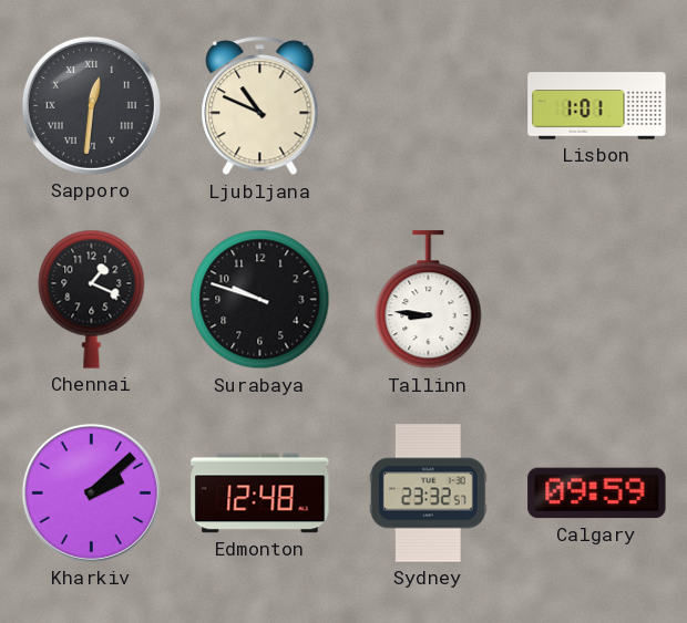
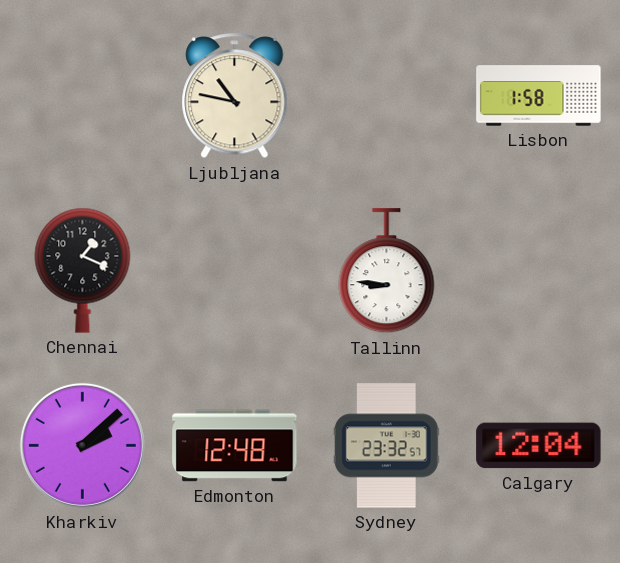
Sapporo: 12:31 -> none
Ljubljana: 10:49 -> 10:47
Lisbon: 1:01 -> 1:58
Surabaya: 9:48 -> none
Calgary: 09:59 -> 12:04
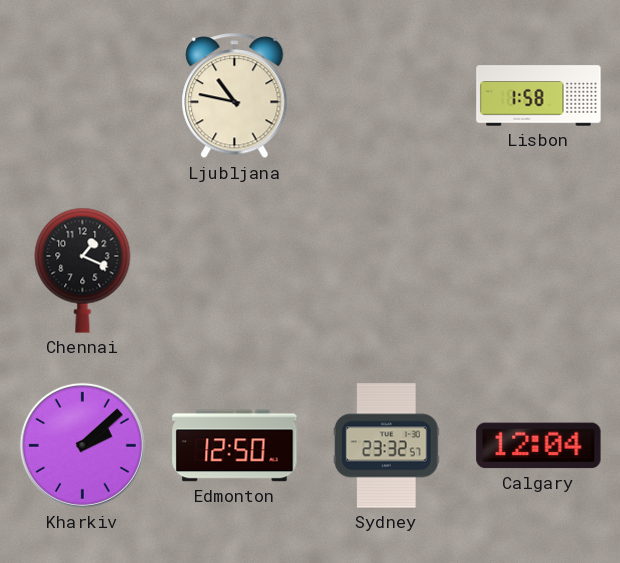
Tallinn: 8:46 -> none
Edmonton: 12:48 -> 12:50
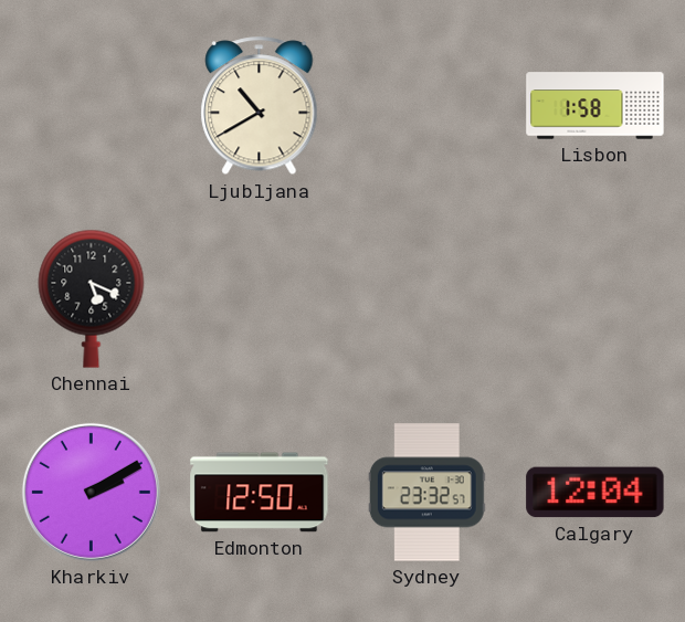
Ljubljana: 10:47 -> 10:40
Chennai: 1:19 -> 5:19
Kharkiv: 2:08 -> 2:10
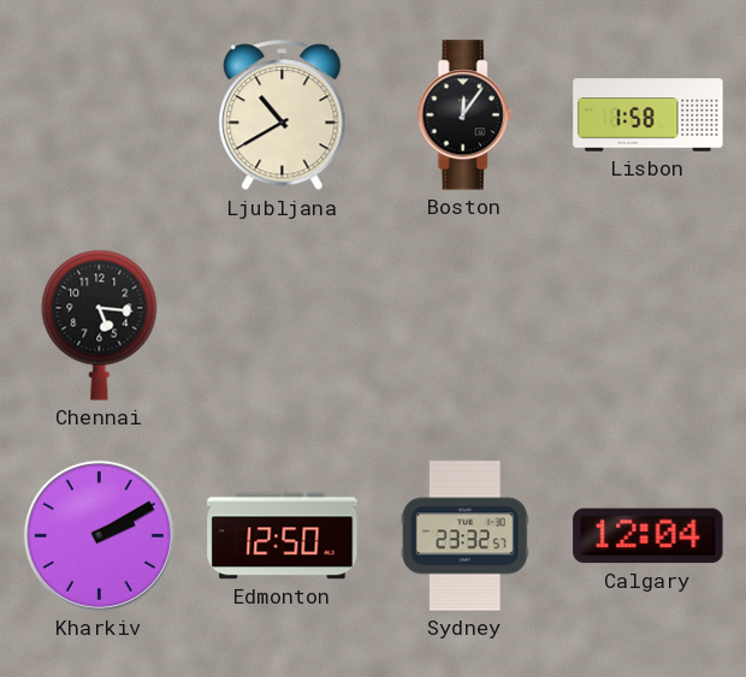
Boston: none -> 12:06
Chennai: 5:19 -> 5:16
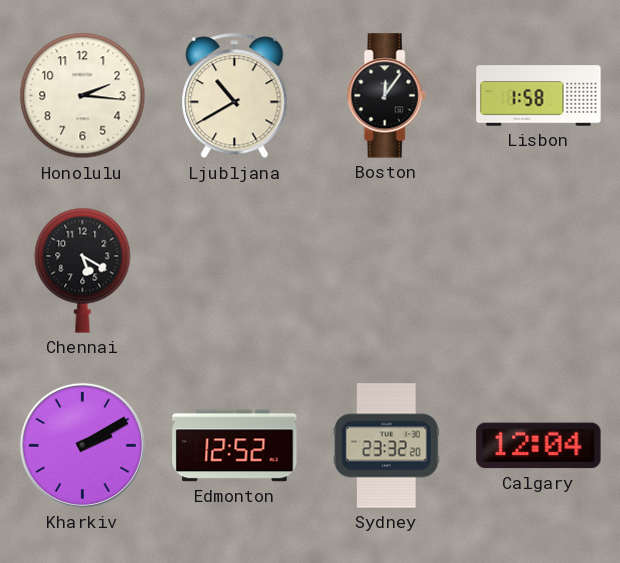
Honolulu: none -> 2:16
Chennai: 5:16 -> 5:20
Edmonton: 12:50 -> 12:52
Sydney: 23:32:57 -> 23:32:20
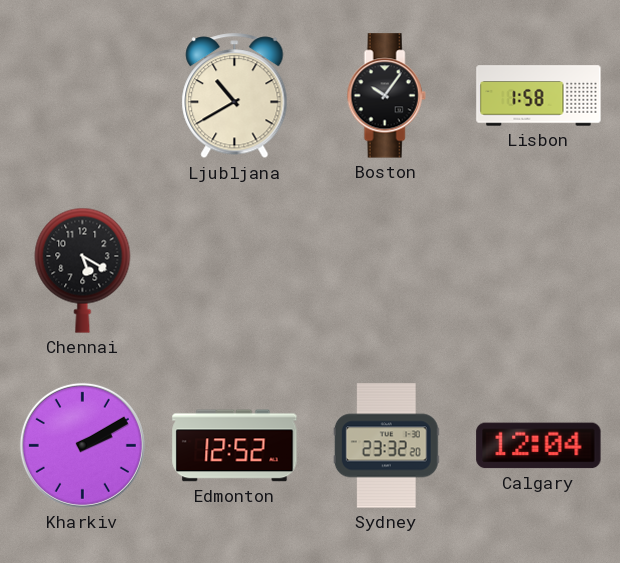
Honolulu: 2:16 -> none
Boston: 12:06 -> 10:06
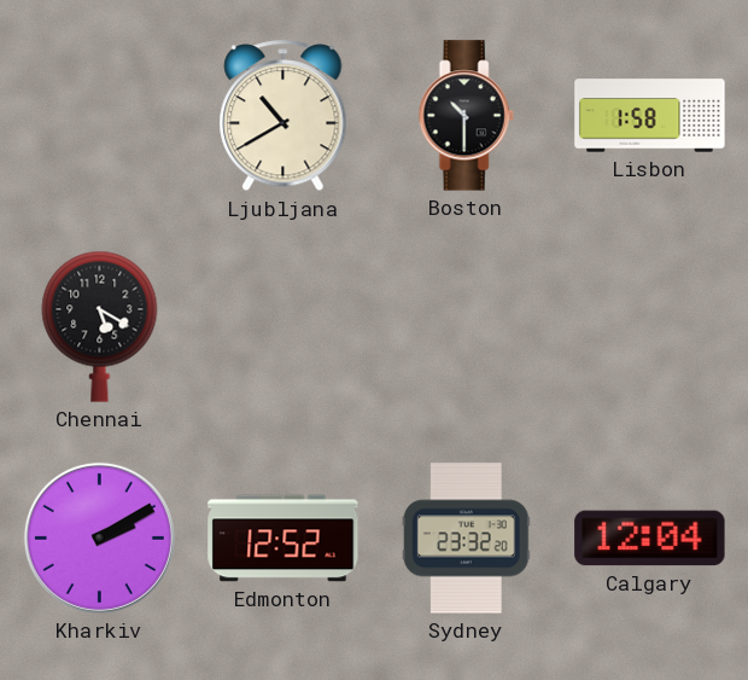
Boston: 10:06 -> 10:30
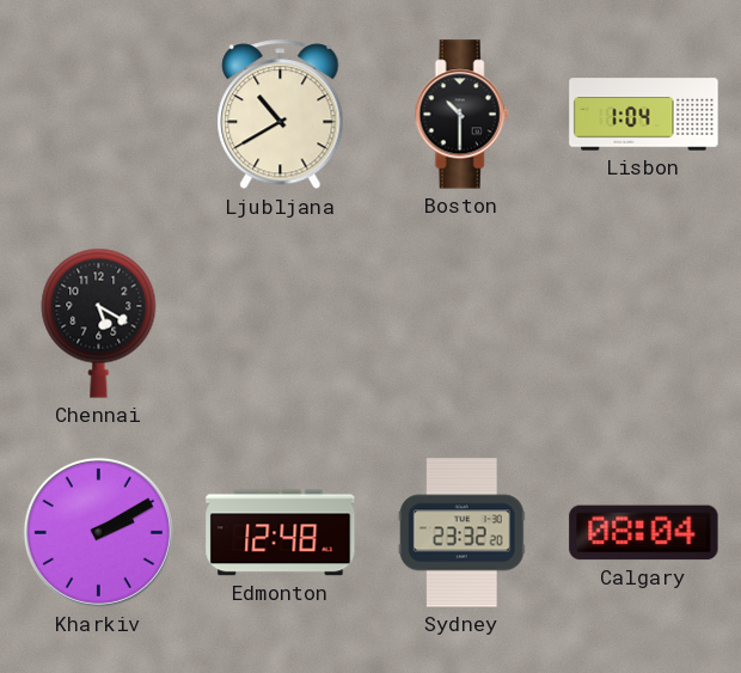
Lisbon: 1:58 -> 1:04
Edmonton: 12:52 -> 12:48
Calgary: 12:04 -> 08:04
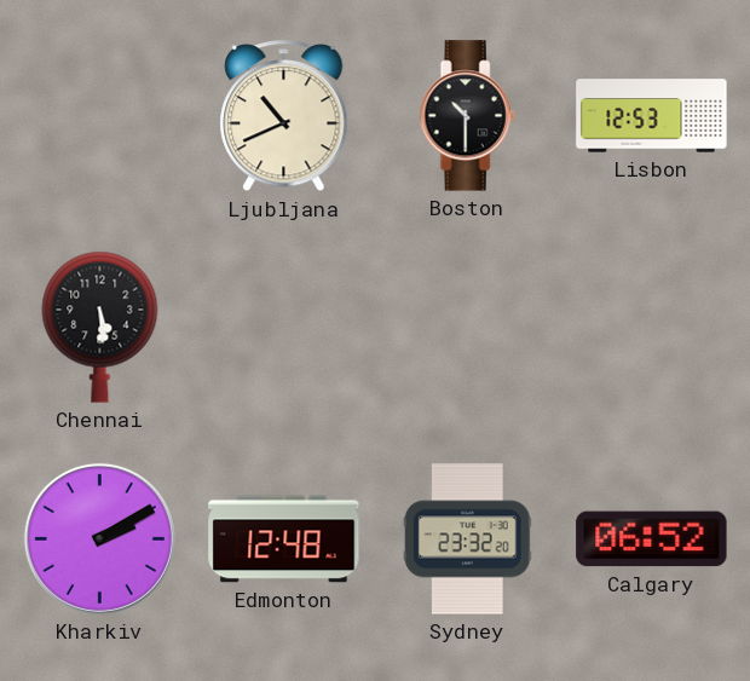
Ljubljana: 10:40 -> 10:41
Lisbon: 1:04 -> 12:53
Chennai: 5:20 -> 5:29
Calgary: 08:04 -> 06:52
